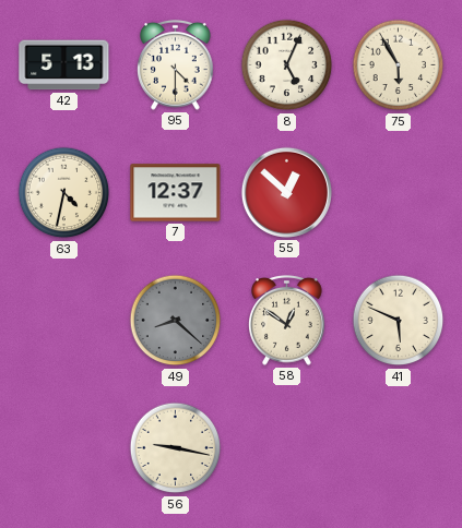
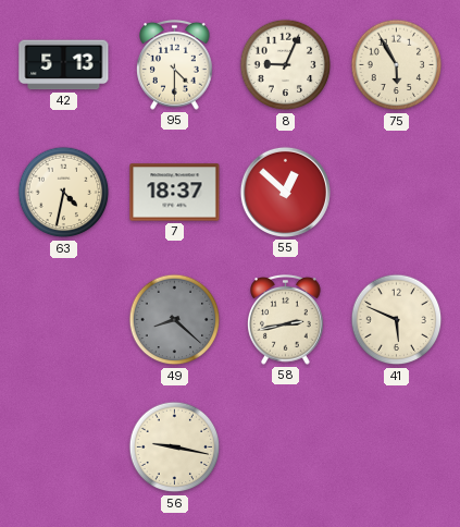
8: 5:04 -> 9:04
7: 12:37 -> 18:37
58: 12:51 -> 2:43
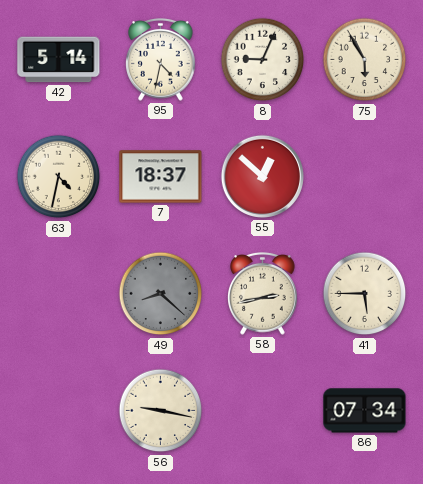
42: 5:13 -> 5:14
95: 4:30 -> 4:32
41: 5:49 -> 5:45
86: none -> 07:34
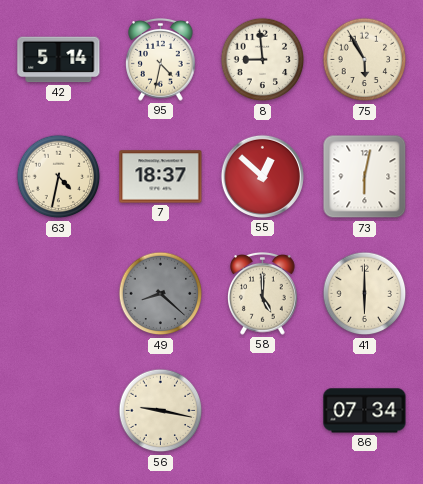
8: 9:04 -> 8:59
73: none -> 6:02
58: 2:43 -> 5:00
41: 5:45 -> 6:00
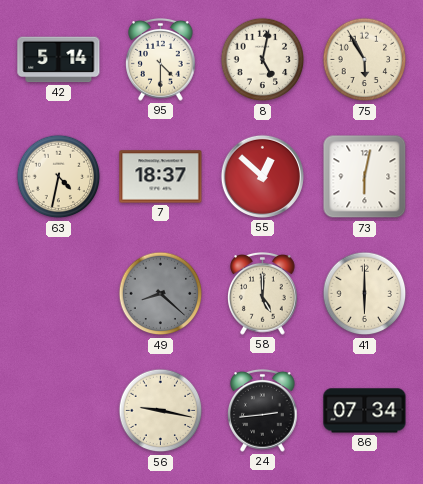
95: 4:32 -> 4:30
8: 8:59 -> 5:02
24: none -> 2:44
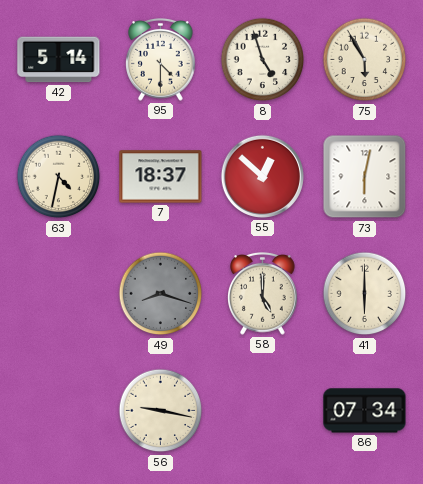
8: 5:02 -> 4:57
49: 8:22 -> 8:18
24: 2:44 -> none
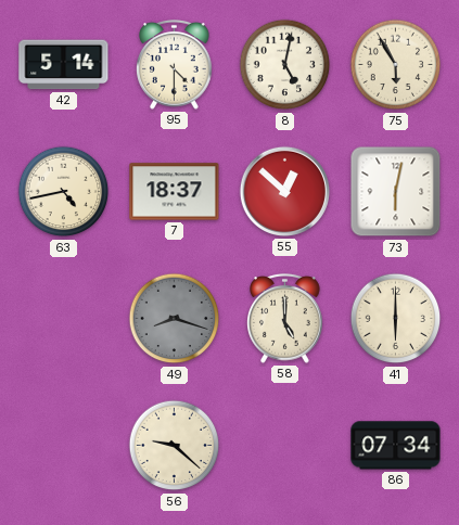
8: 4:57 -> 5:02
63: 4:32 -> 4:43
56: 9:17 -> 9:22
